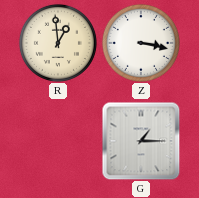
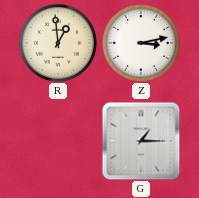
Z: 3:17 -> 3:13
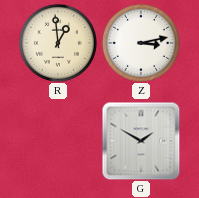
G: 1:15 -> 1:50
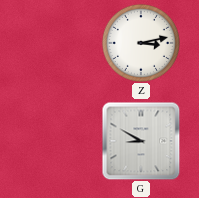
R: 12:59 -> none
G: 1:50 -> 8:50
